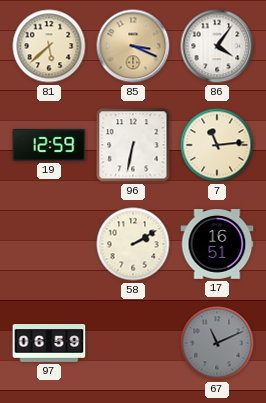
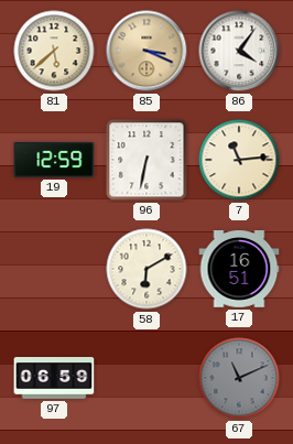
58: 2:10 -> 6:10
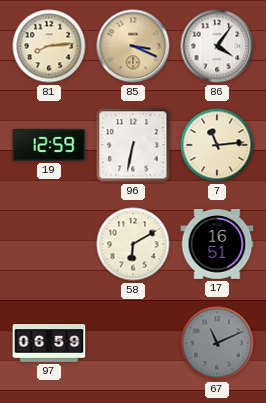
81: 5:38 -> 8:14
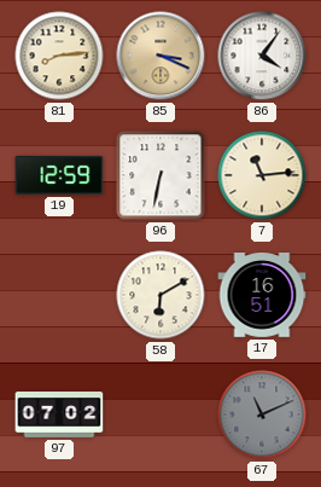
97: 06:59 -> 07:02
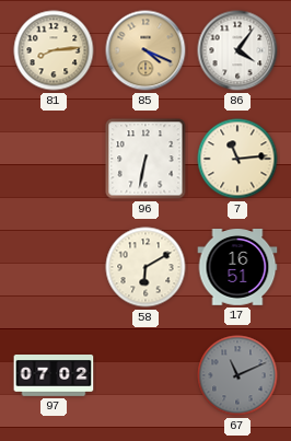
85: 3:19 -> 4:19
19: 12:59 -> none
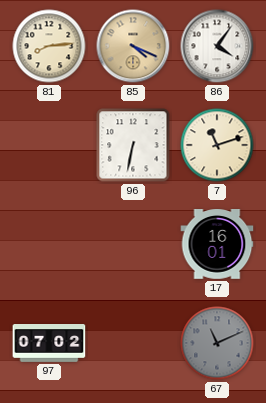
7: 11:14 -> 11:12
58: 6:10 -> none
17: 16:51 -> 16:01
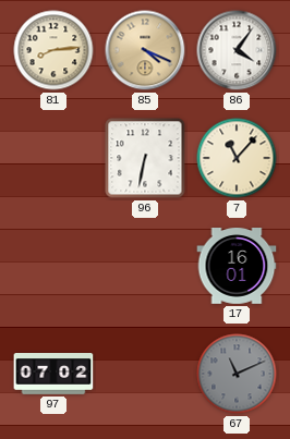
7: 11:12 -> 11:07
